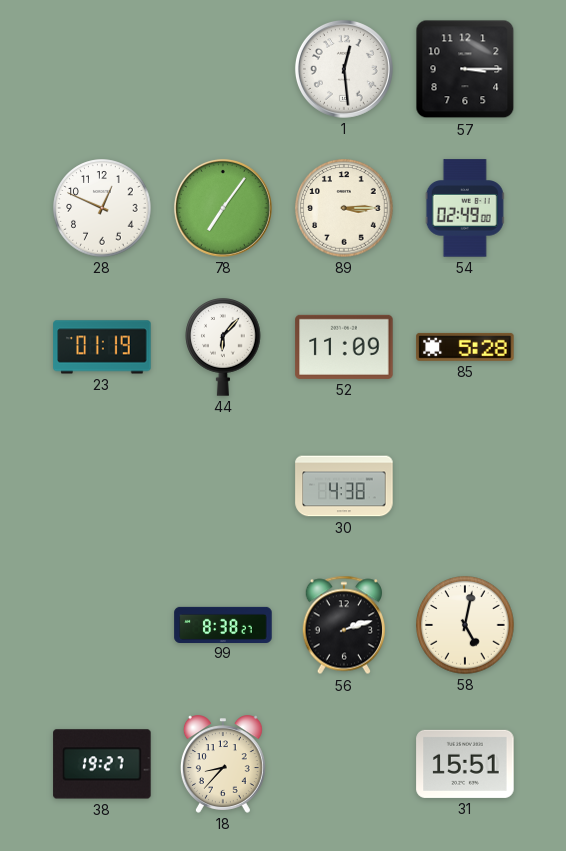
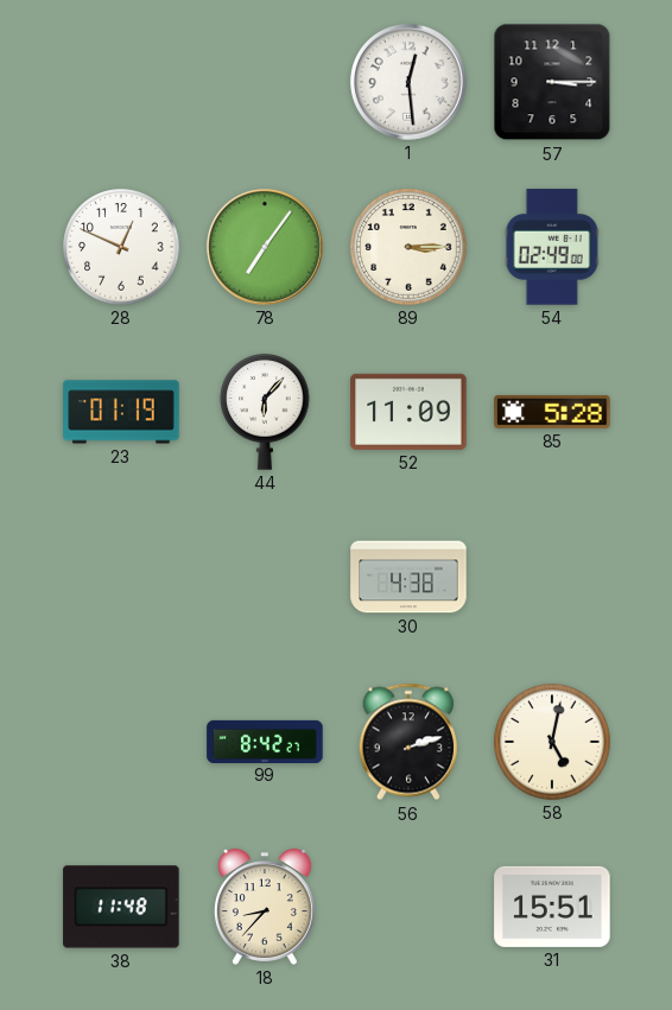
99: 8:38 -> 8:42
38: 19:27 -> 11:48
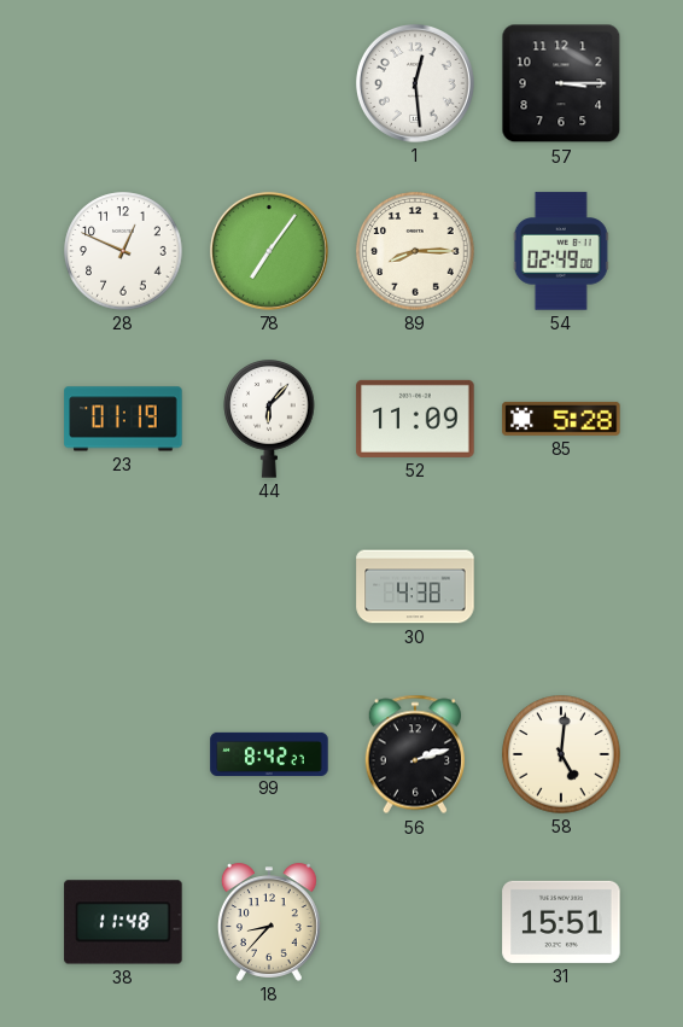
89: 3:15 -> 8:15
58: 5:02 -> 5:01
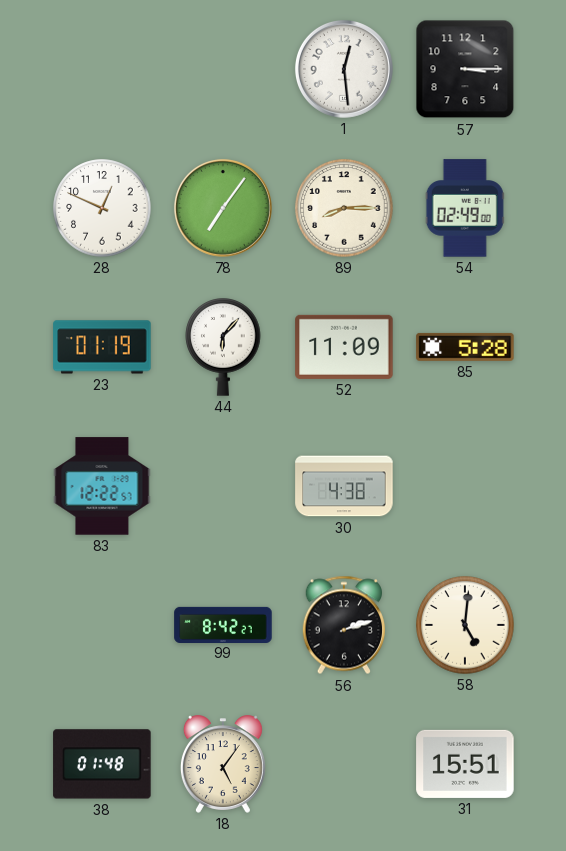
83: none -> 12:22
38: 11:48 -> 01:48
18: 8:37 -> 5:06
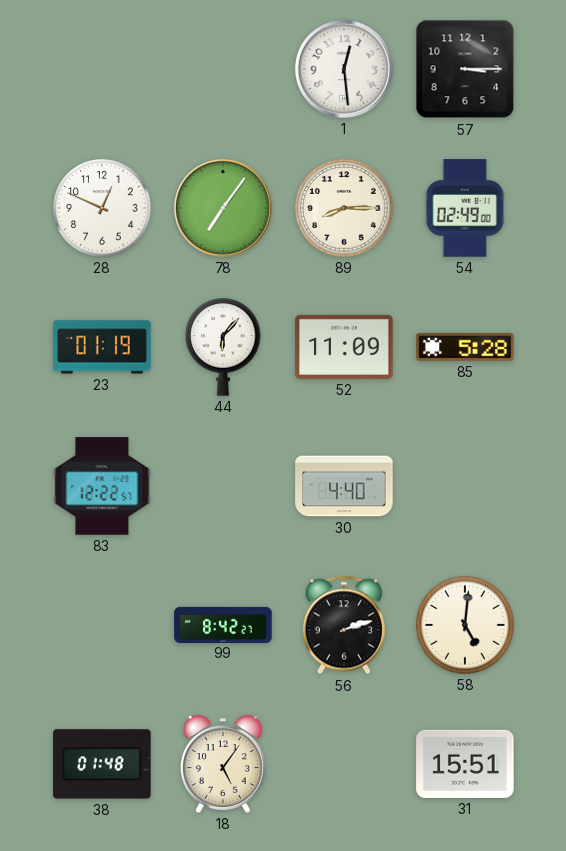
30: 4:38 -> 4:40
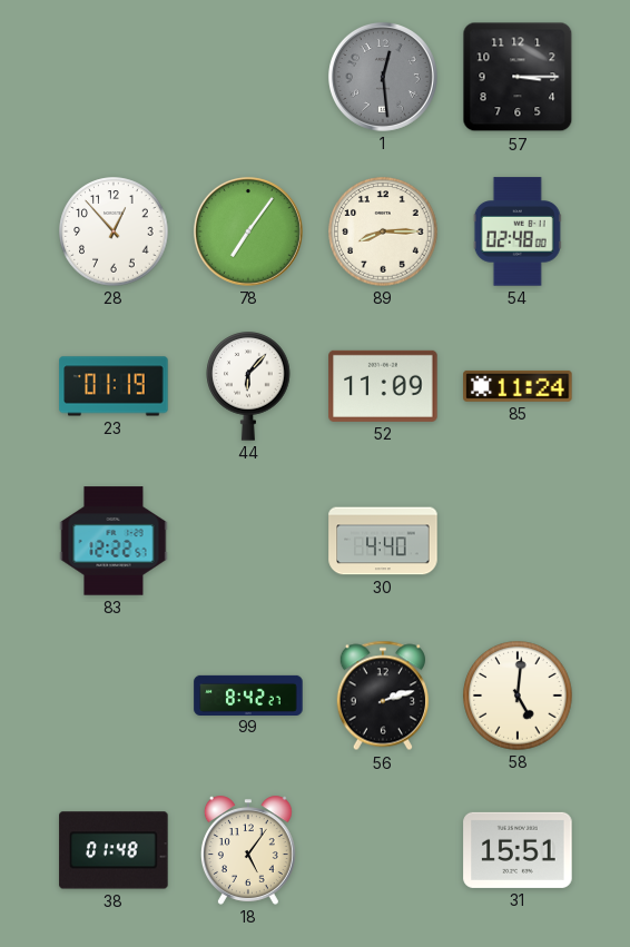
1 dial: white -> grey
28: 12:49 -> 12:53
54: 02:49 -> 02:48
85: 5:28 -> 11:24
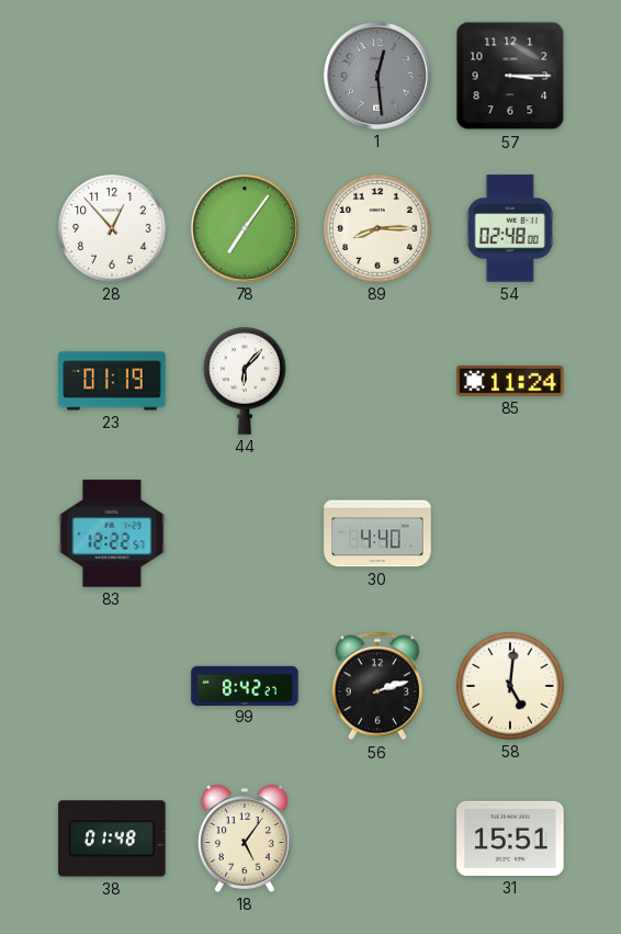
52: 11:09 -> none
